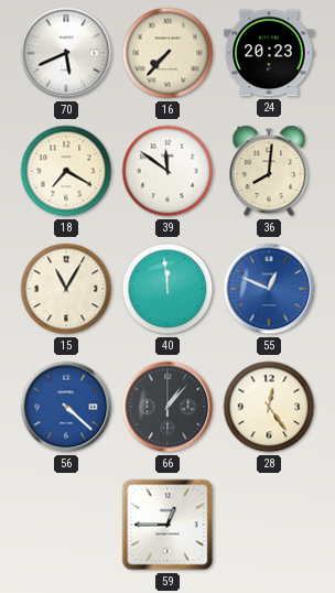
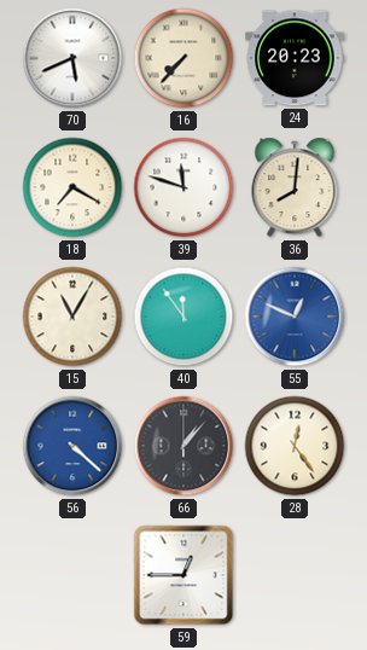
39: 11:51 -> 11:48
40: 11:59 -> 11:54
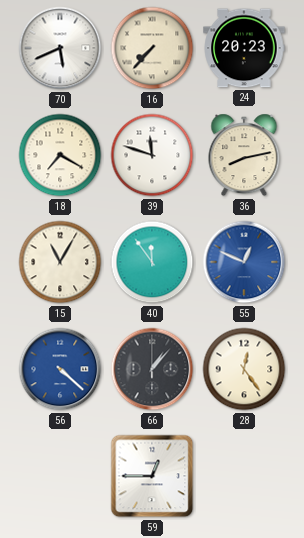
36: 8:01 -> 8:13
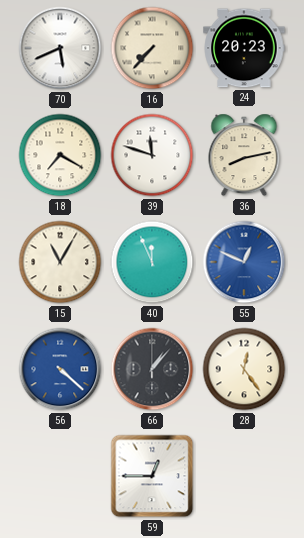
40: 11:54 -> 11:56
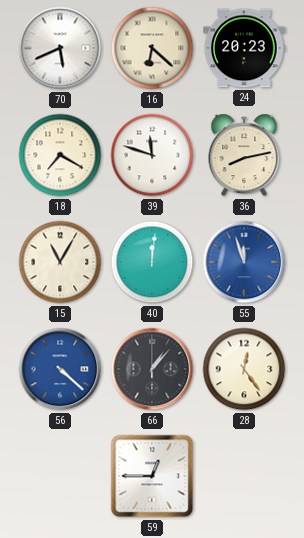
16: 7:37 -> 6:22
40: 11:56 -> 12:01
55: 12:49 -> 11:57
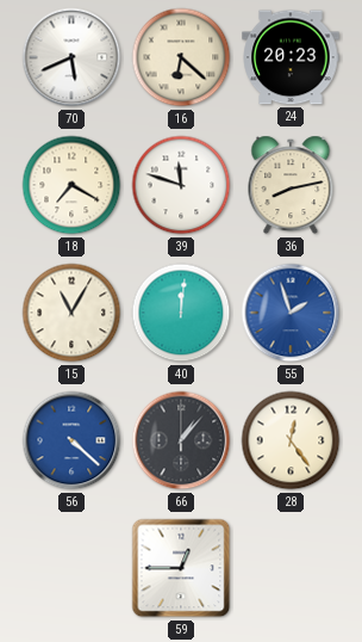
55: 11:57 -> 1:57
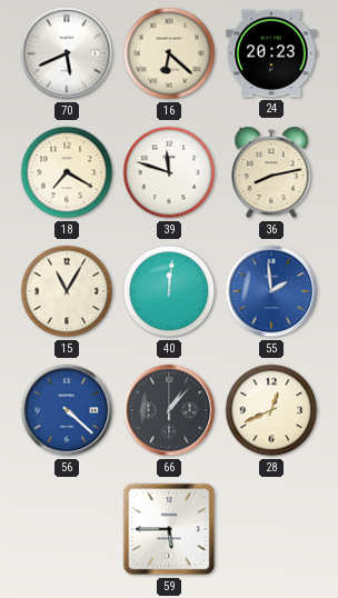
55: 1:57 -> 1:59
28: 12:24 -> 12:41
59: 12:45 -> 5:45
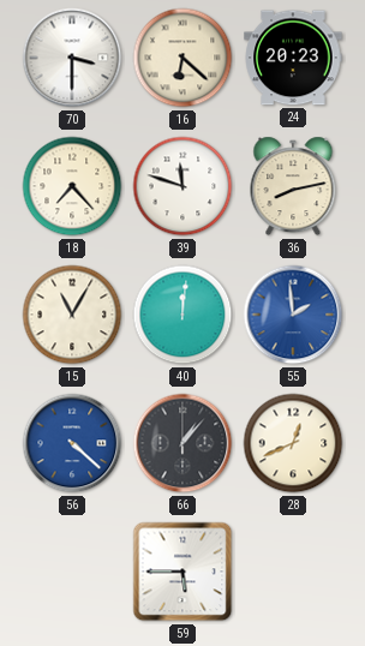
70: 5:41 -> 3:30
18: 7:20 -> 7:23
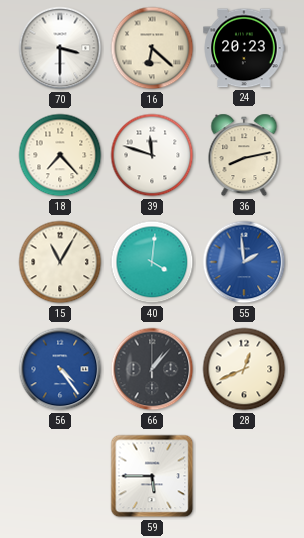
40: 12:01 -> 4:01
56: 4:22 -> 4:24
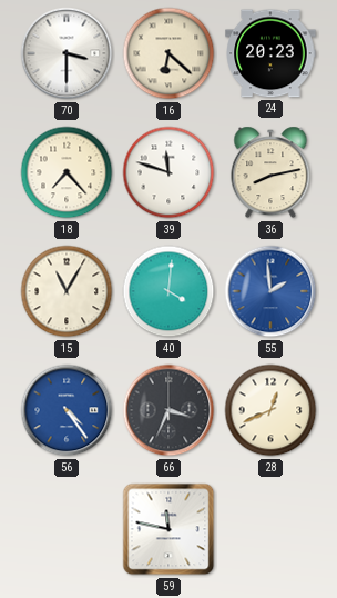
66: 1:07 -> 3:34
59: 5:45 -> 11:47
